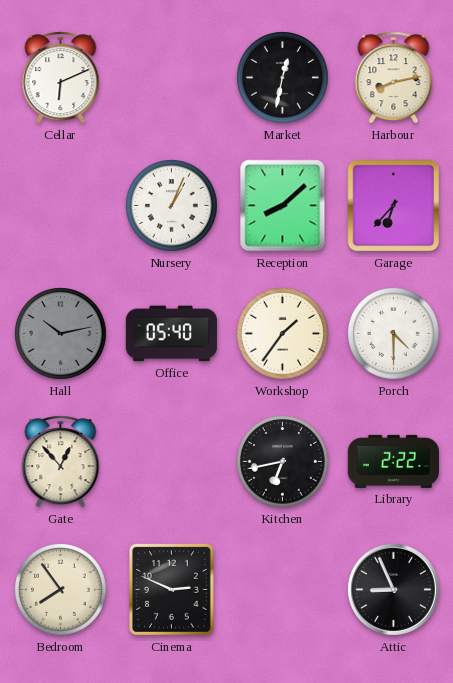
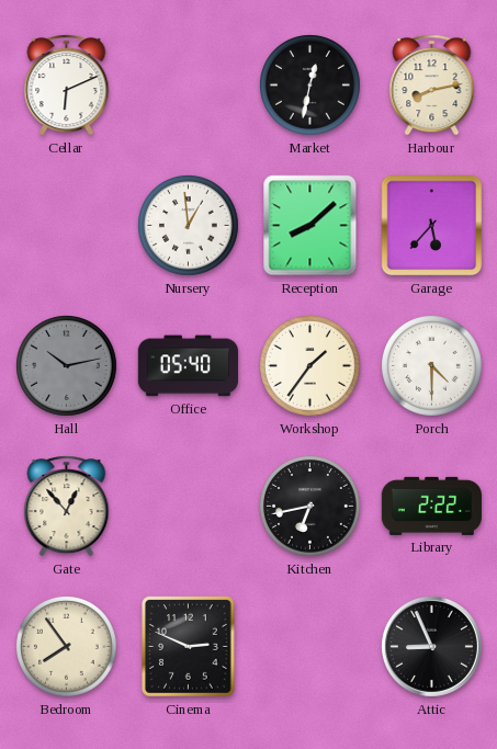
Nursery: 1:04 -> 12:59
Garage: 6:37 -> 5:37
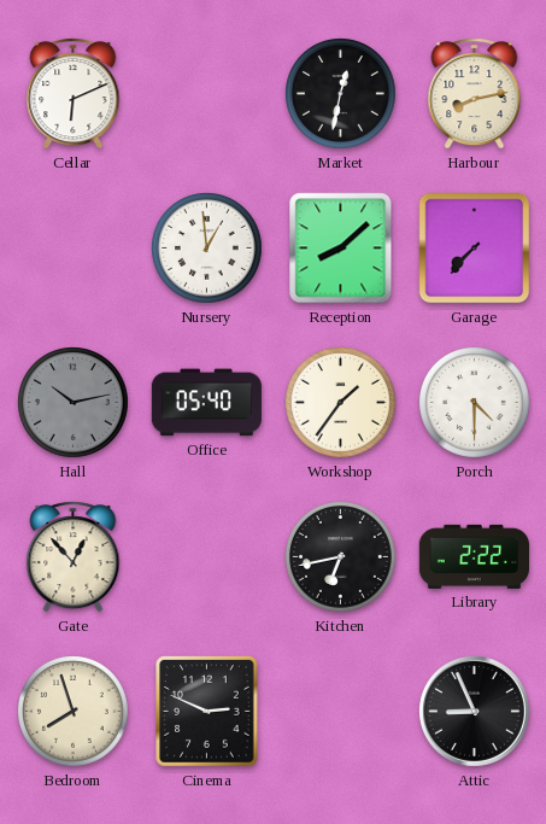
Garage: 5:37 -> 7:37
Bedroom: 7:54 -> 7:57
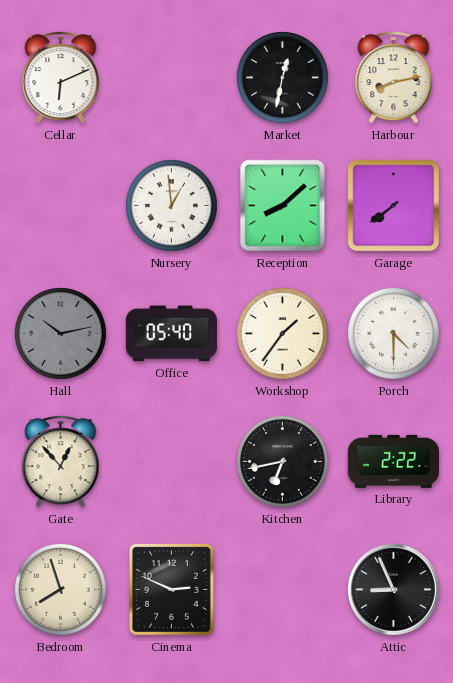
Garage: 7:37 -> 7:39
